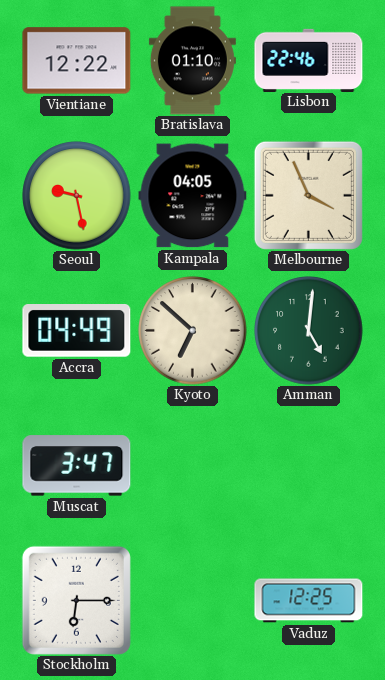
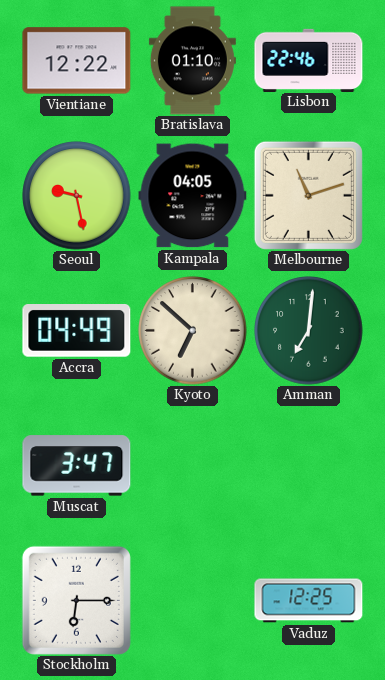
Melbourne: 3:56 -> 11:12
Amman: 5:01 -> 7:01
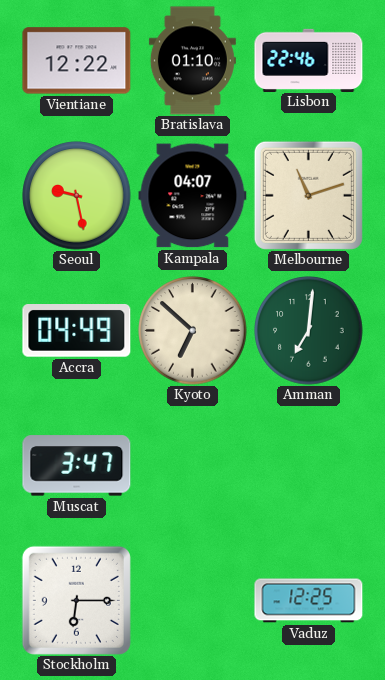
Kampala: 04:05 -> 04:07
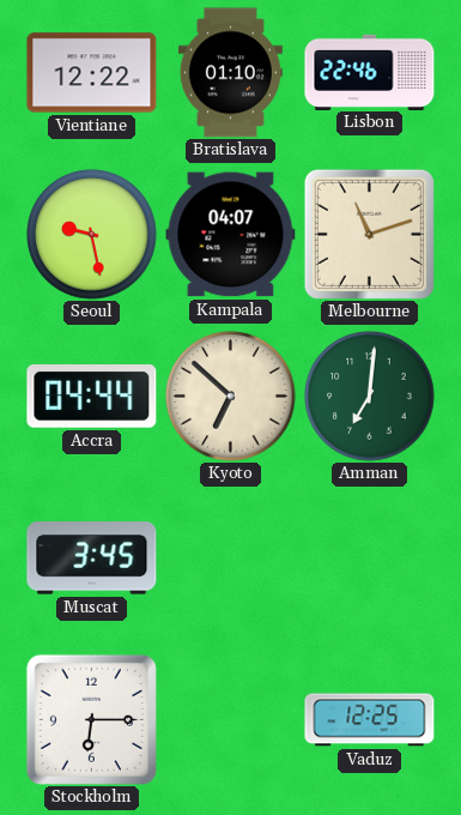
Accra: 04:49 -> 04:44
Muscat: 3:47 -> 3:45
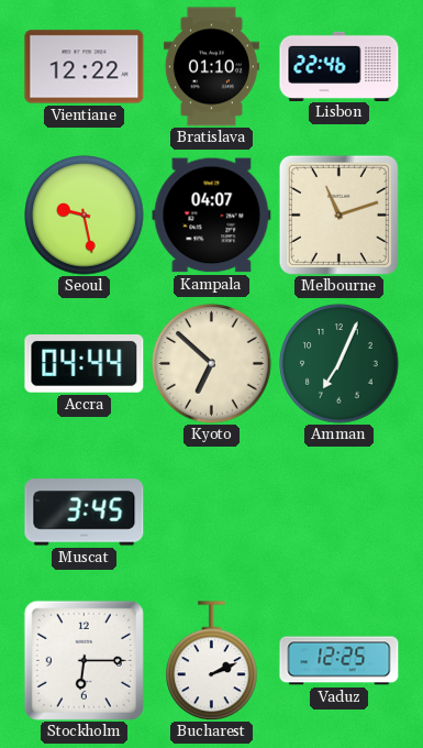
Amman: 7:01 -> 7:04
Bucharest: none -> 2:11
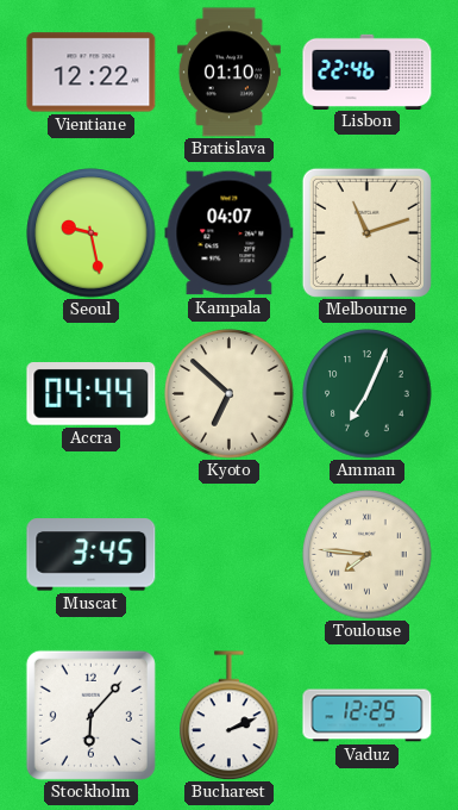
Toulouse: none -> 7:46
Stockholm: 6:15 -> 6:07
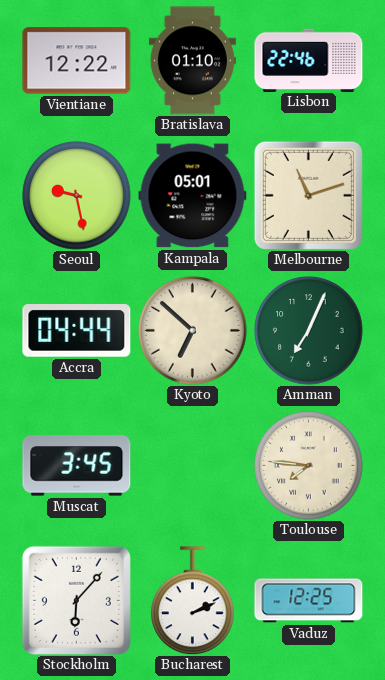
Kampala: 04:07 -> 05:01
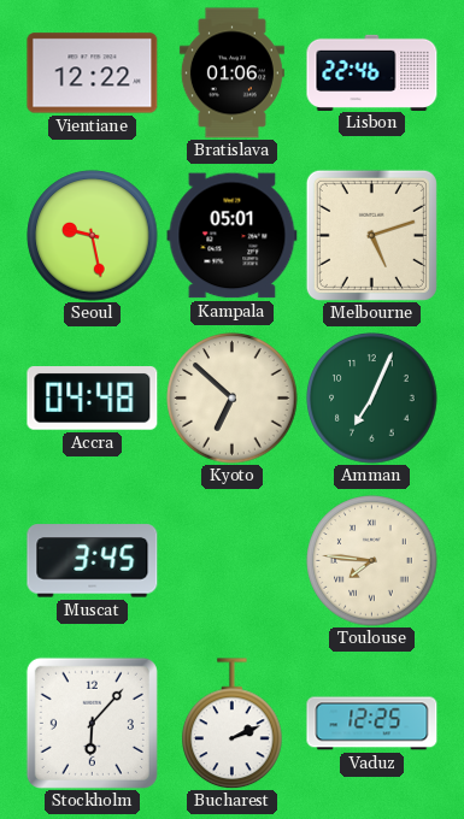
Bratislava: 01:10 -> 01:06
Melbourne: 11:12 -> 5:12
Accra: 04:44 -> 04:48
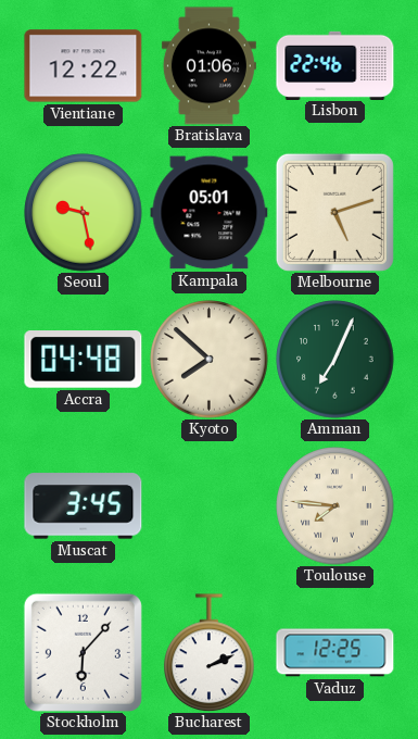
Kyoto: 6:52 -> 7:52
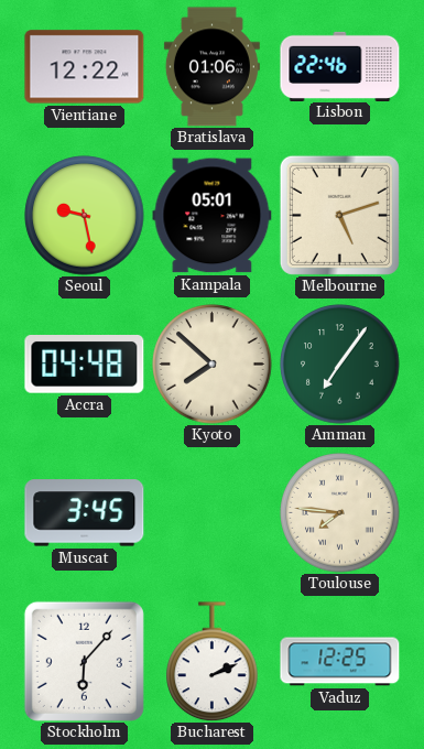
Amman: 7:04 -> 7:06
